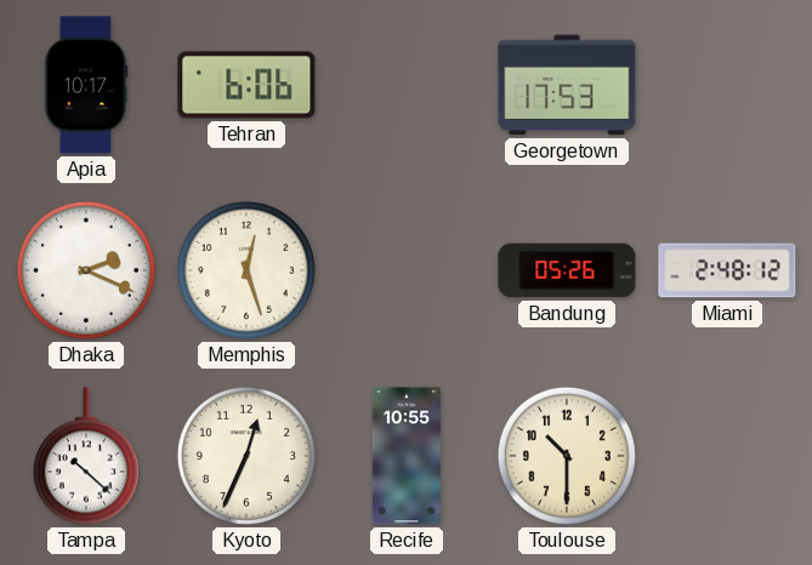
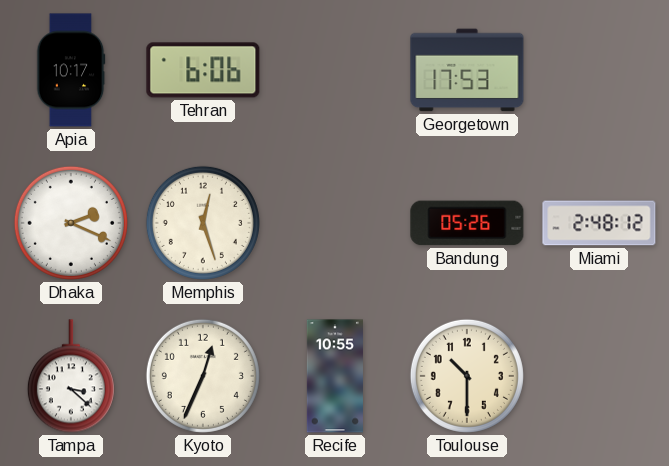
Tampa: 10:22 -> 3:22
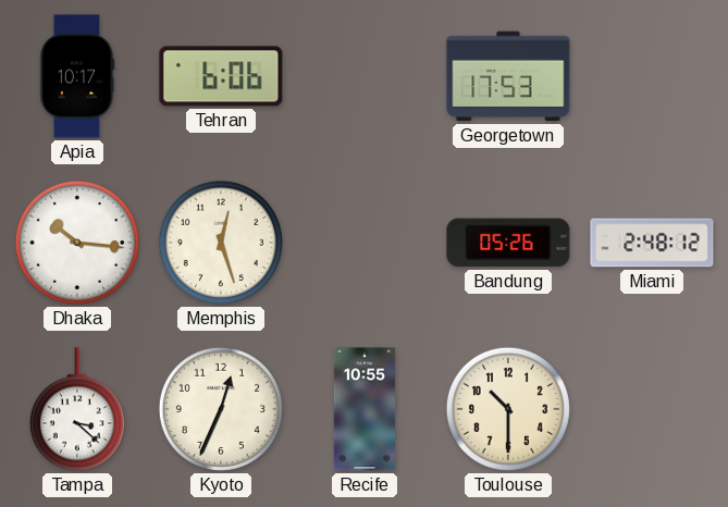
Dhaka: 2:19 -> 10:16
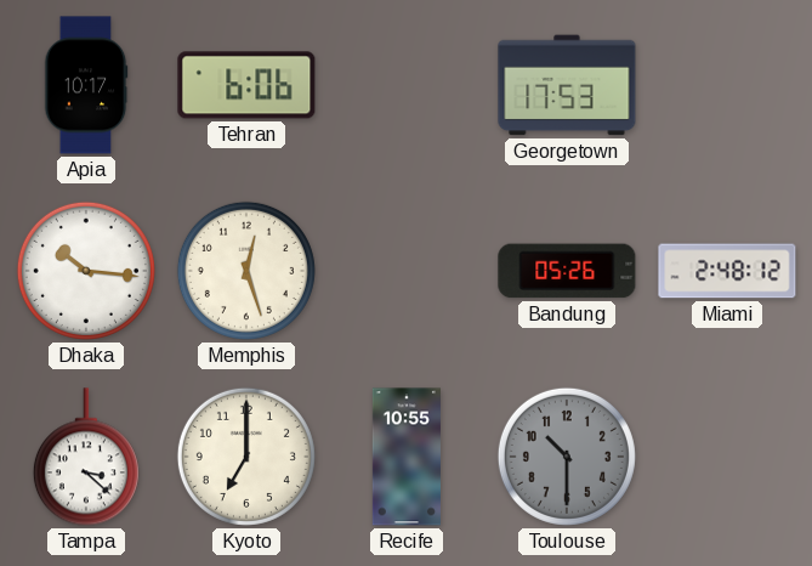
Kyoto: 12:34 -> 7:00
Toulouse dial: cream -> grey
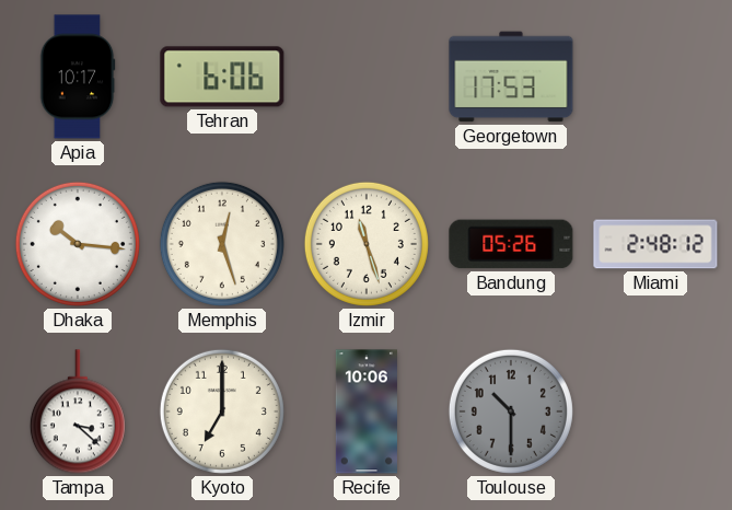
Izmir: none -> 11:27
Recife: 10:55 -> 10:06
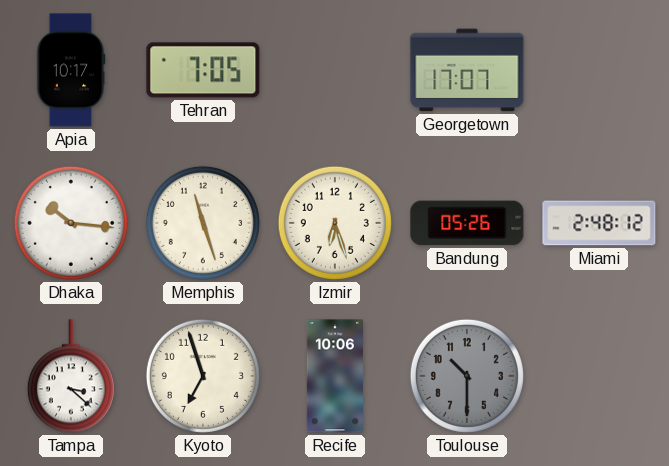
Tehran: 6:06 -> 7:05
Georgetown: 17:53 -> 17:07
Memphis: 12:27 -> 11:27
Izmir: 11:27 -> 6:27
Kyoto: 7:00 -> 6:57
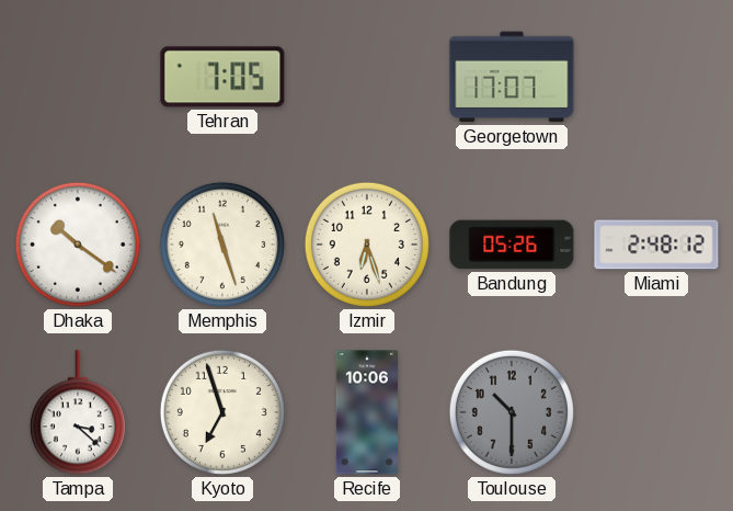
Apia: 10:17 -> none
Dhaka: 10:16 -> 10:21
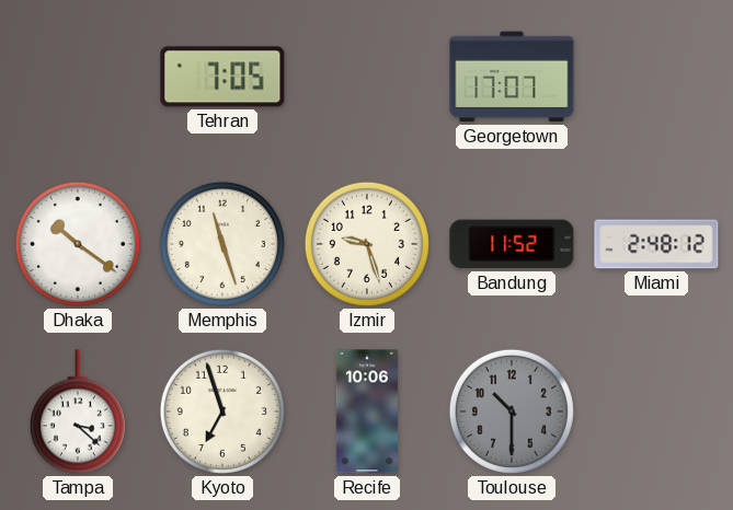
Izmir: 6:27 -> 9:27
Bandung: 05:26 -> 11:52
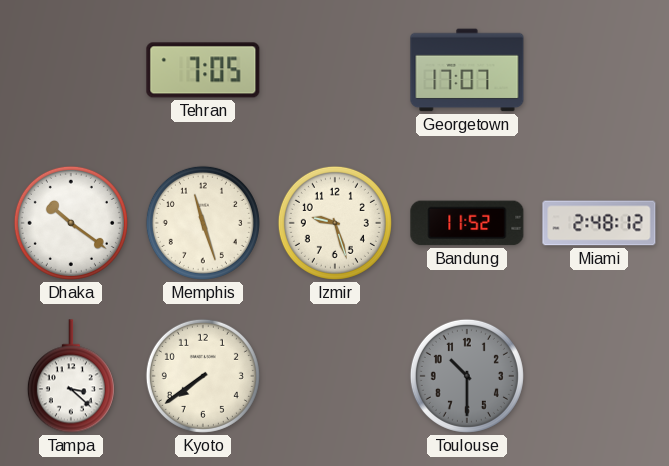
Kyoto: 6:57 -> 7:39
Recife: 10:06 -> none
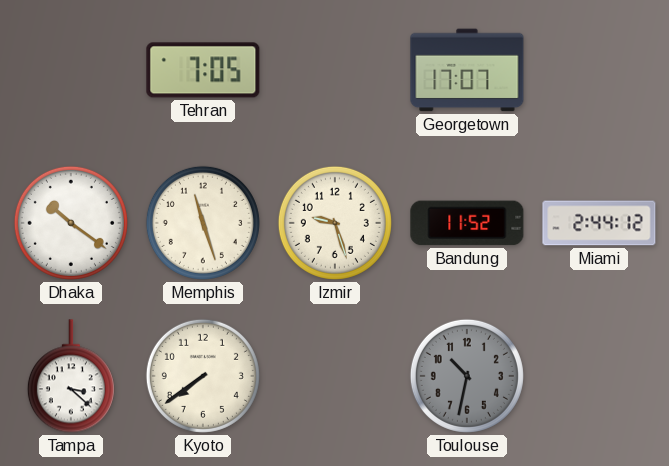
Miami: 2:48 -> 2:44
Toulouse: 10:30 -> 10:32
